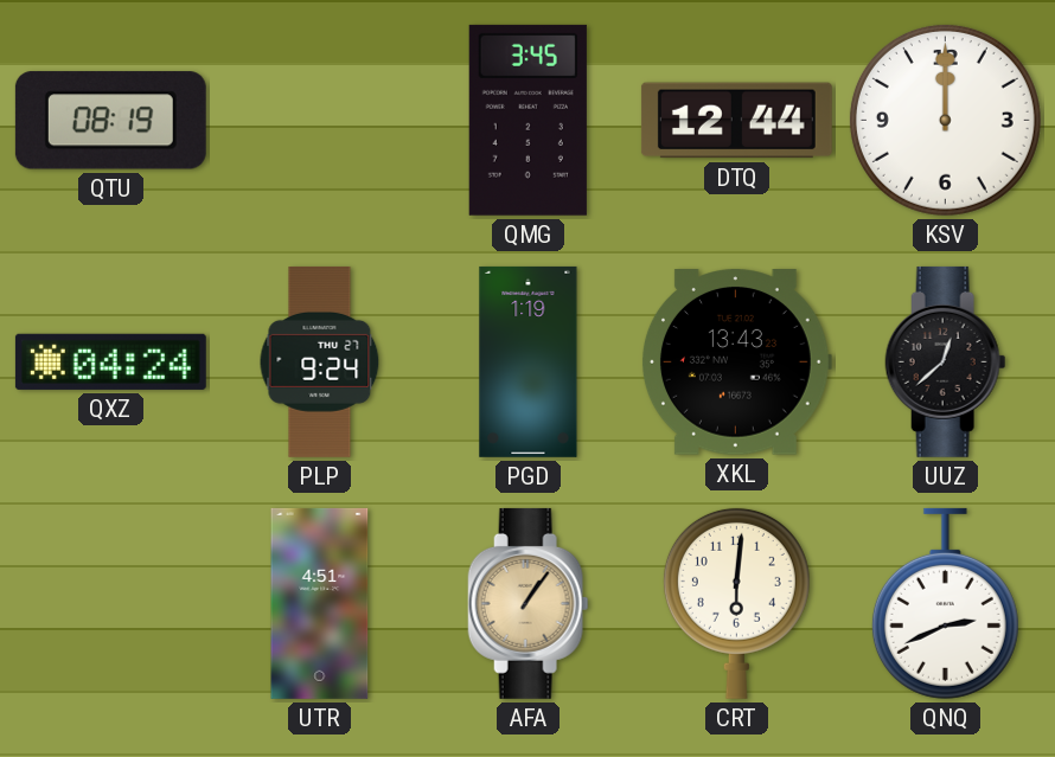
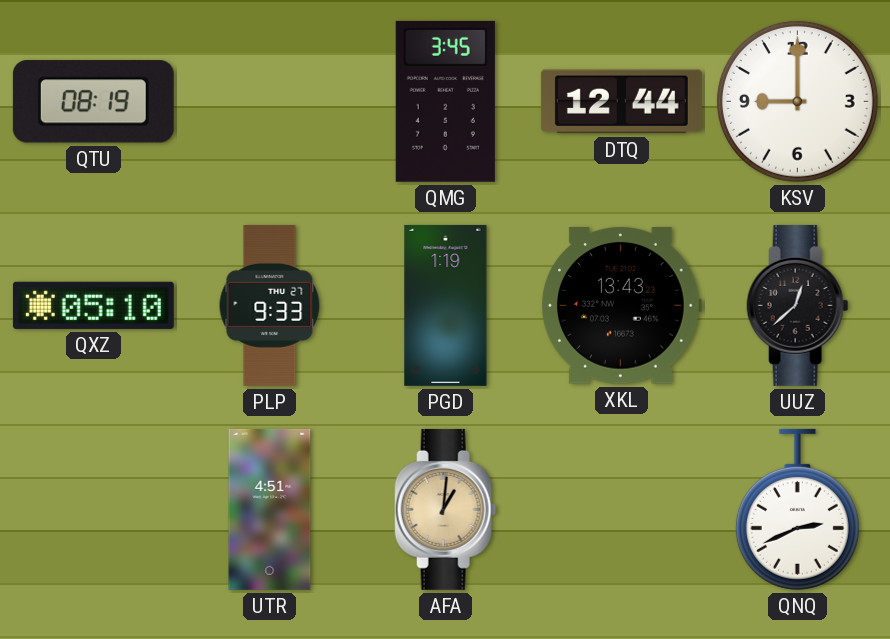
KSV: 12:00 -> 9:00
QXZ: 04:24 -> 05:10
PLP: 9:24 -> 9:33
AFA: 1:06 -> 1:01
CRT: 6:01 -> none
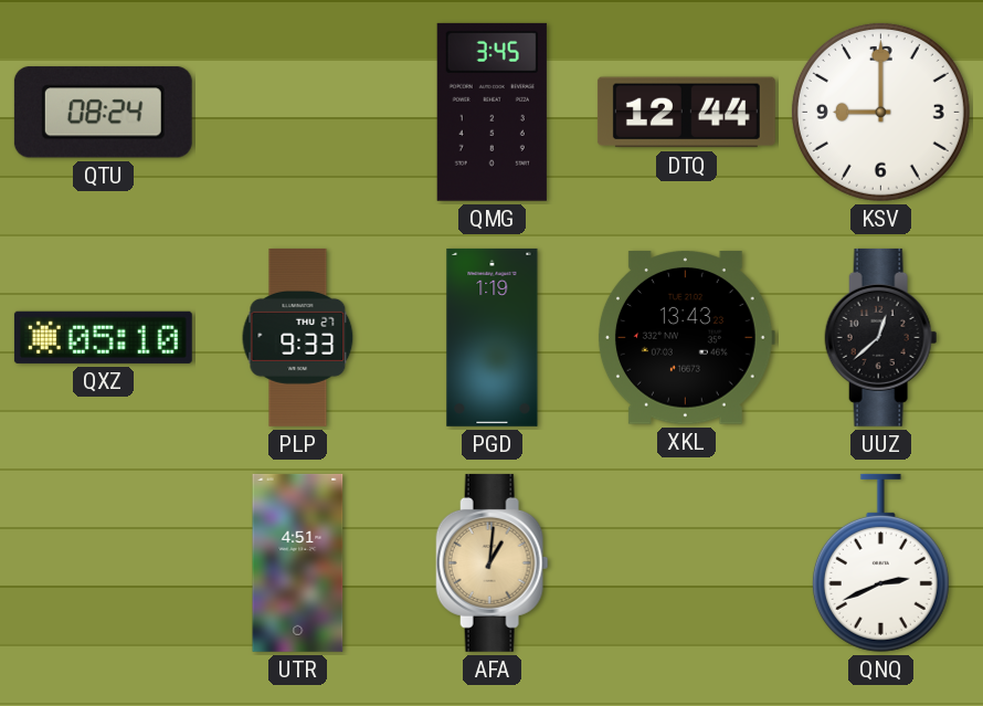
QTU: 08:19 -> 08:24
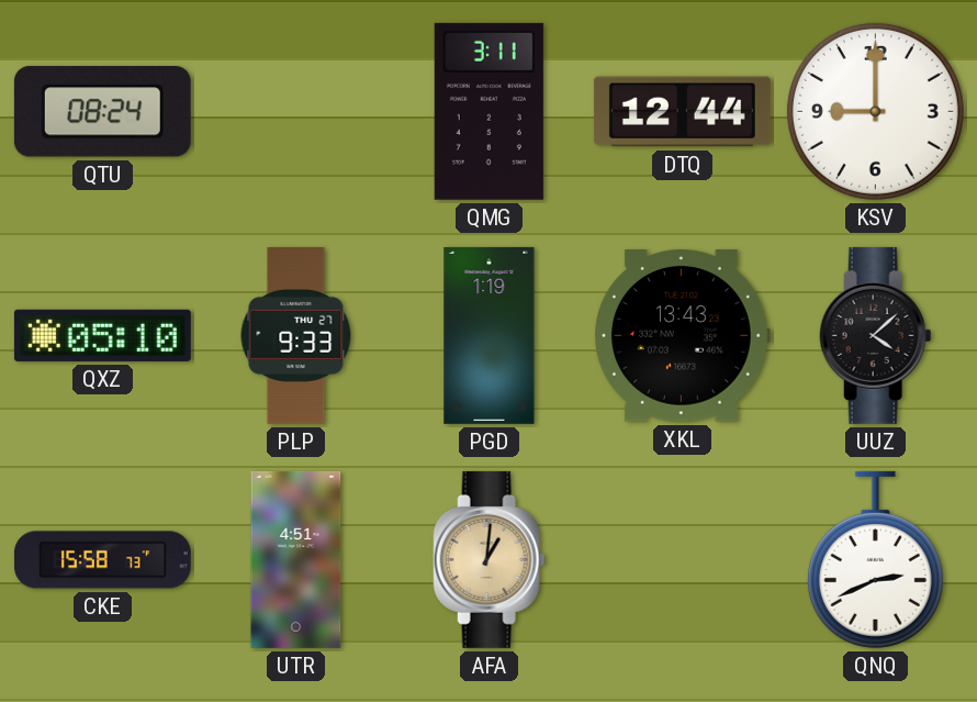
QMG: 3:45 -> 3:11
UUZ: 12:38 -> 4:08
CKE: none -> 15:58
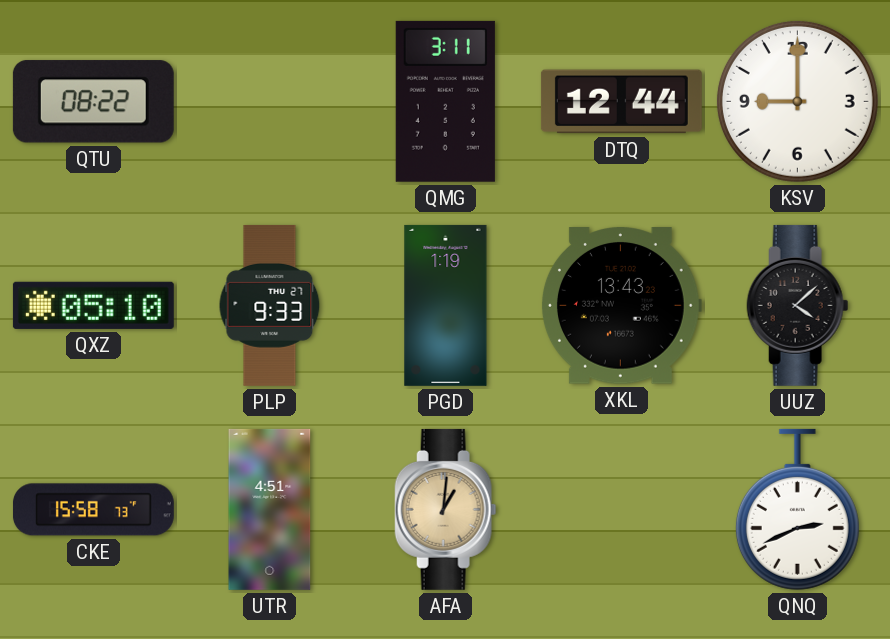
QTU: 08:24 -> 08:22
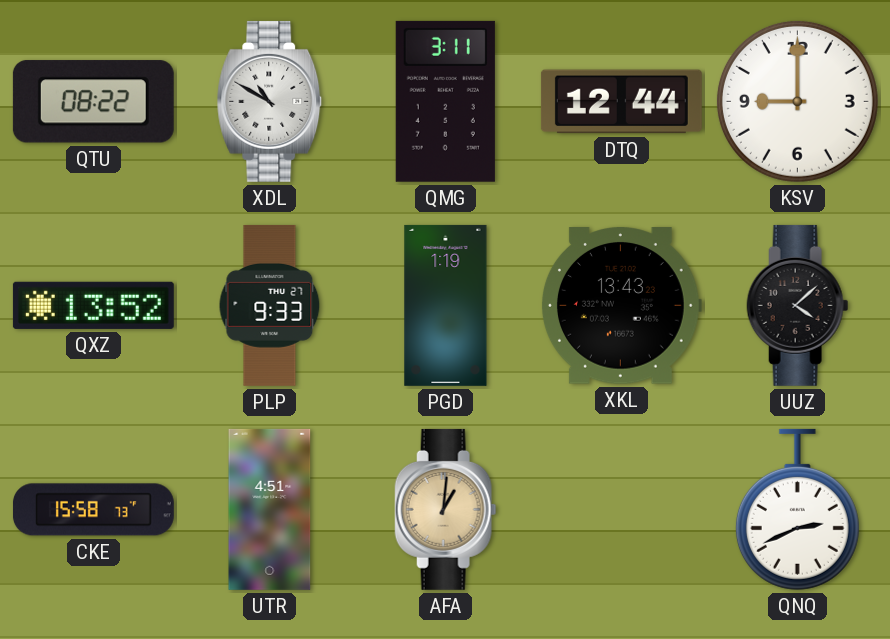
XDL: none -> 10:50
QXZ: 05:10 -> 13:52
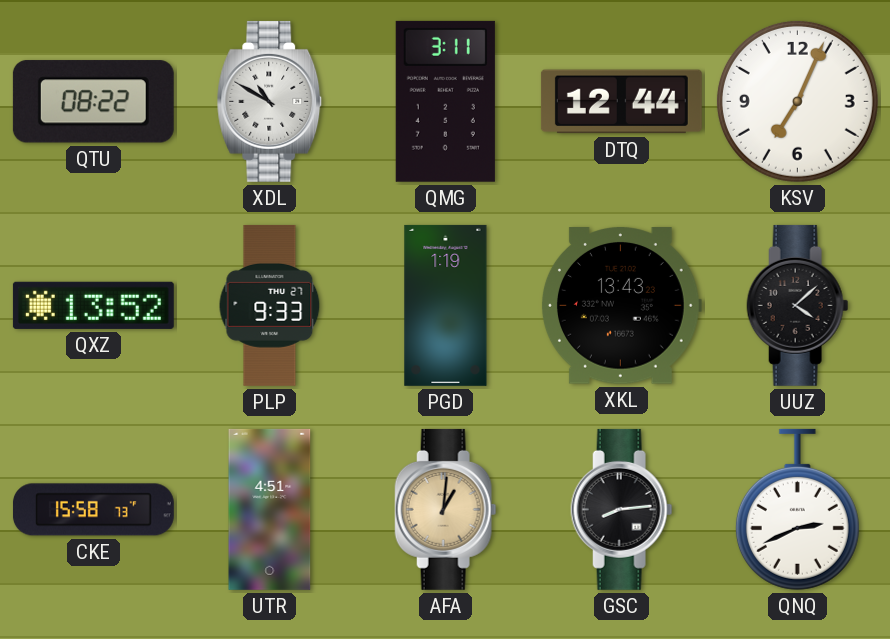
KSV: 9:00 -> 7:04
GSC: none -> 8:14
